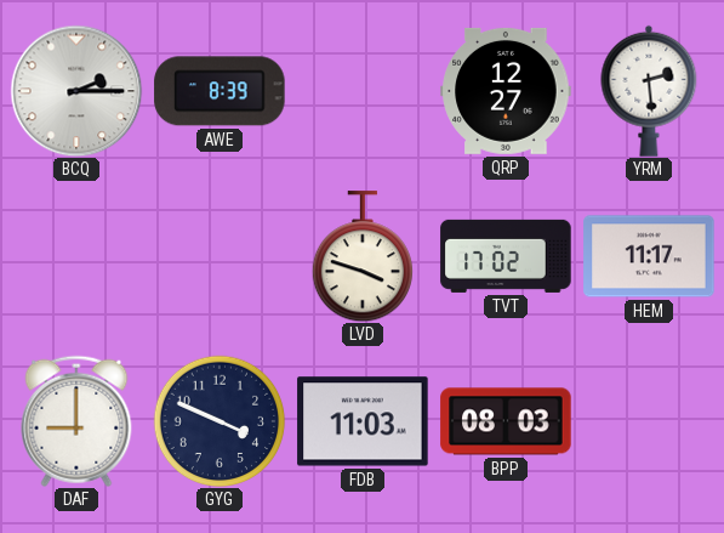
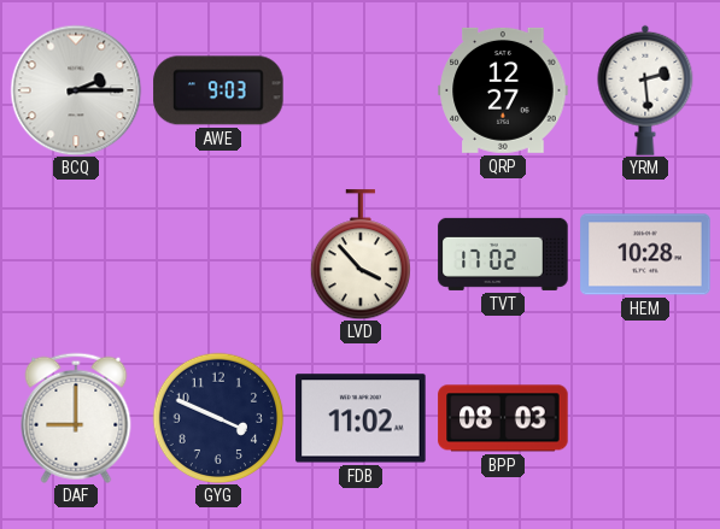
AWE: 8:39 -> 9:03
LVD: 3:48 -> 3:53
HEM: 11:17 -> 10:28
FDB: 11:03 -> 11:02
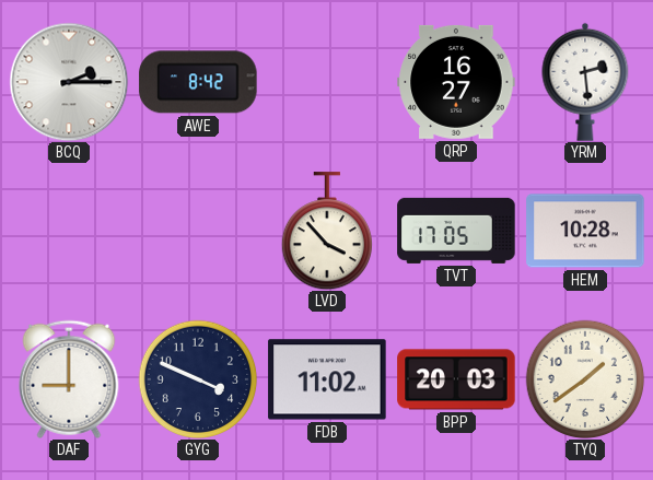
AWE: 9:03 -> 8:42
QRP: 12:27 -> 16:27
TVT: 17:02 -> 17:05
BPP: 08:03 -> 20:03
TYQ: none -> 1:39
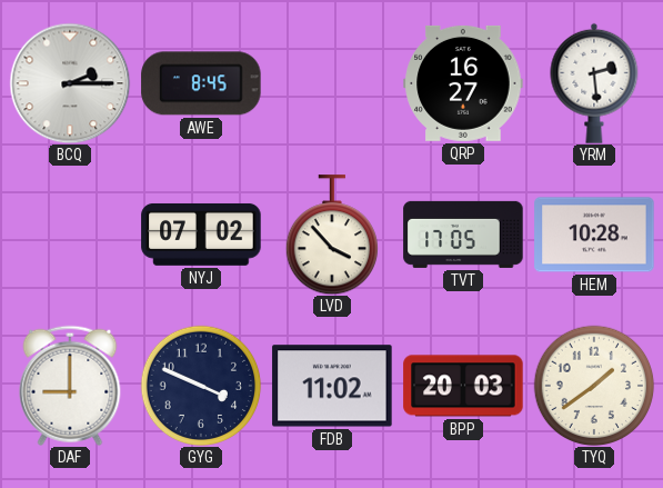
AWE: 8:42 -> 8:45
NYJ: none -> 07:02
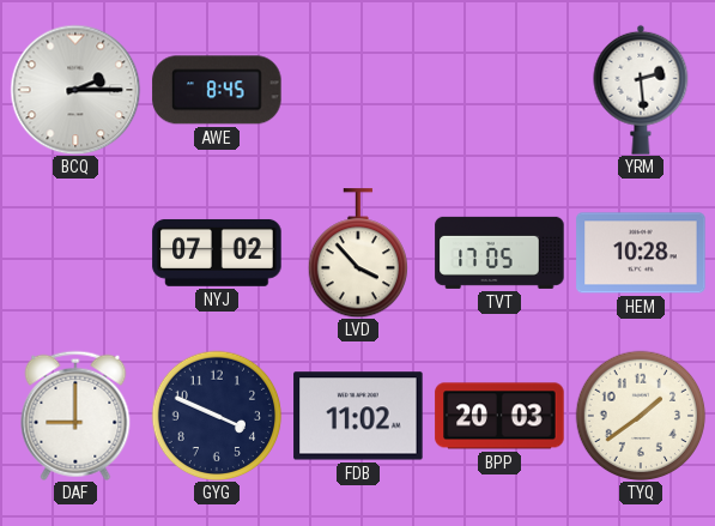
QRP: 16:27 -> none
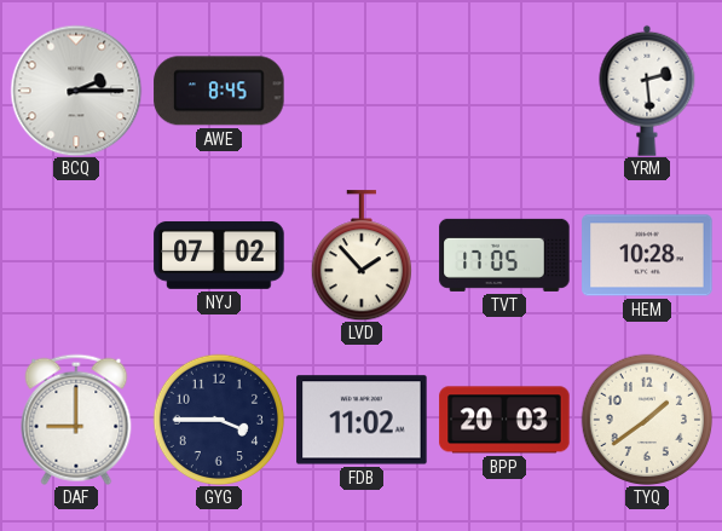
LVD: 3:53 -> 1:53
GYG: 3:49 -> 3:45
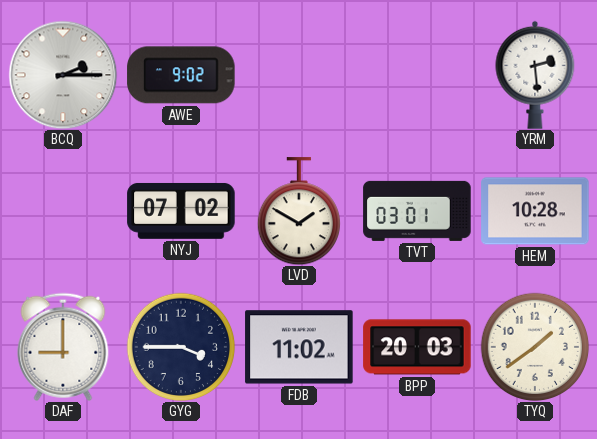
AWE: 8:45 -> 9:02
LVD: 1:53 -> 1:50
TVT: 17:05 -> 03:01
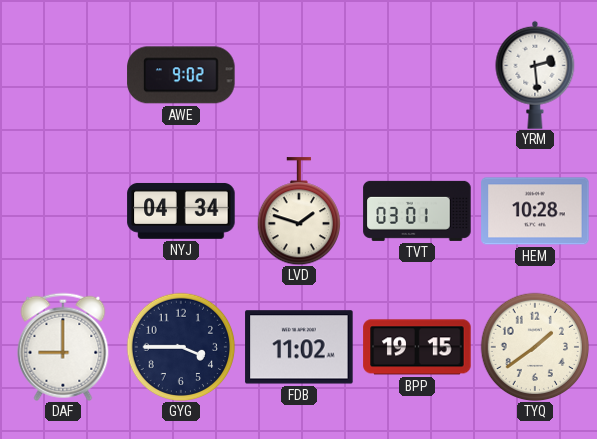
BCQ: 2:15 -> none
NYJ: 07:02 -> 04:34
LVD: 1:50 -> 1:48
BPP: 20:03 -> 19:15
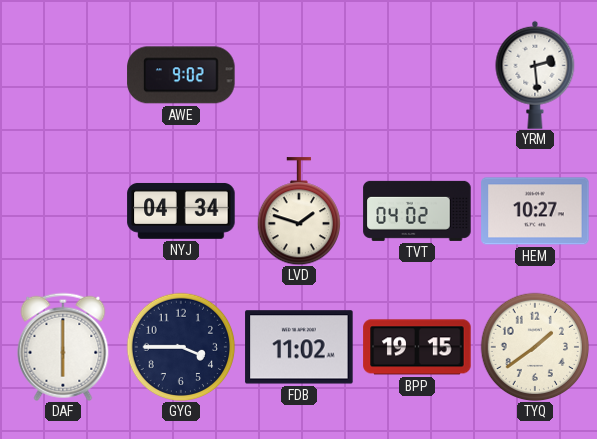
TVT: 03:01 -> 04:02
HEM: 10:28 -> 10:27
DAF: 9:00 -> 6:00
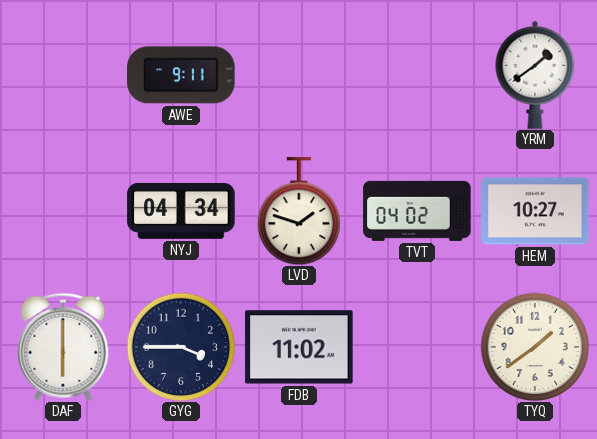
AWE: 9:02 -> 9:11
YRM: 2:29 -> 1:39
BPP: 19:15 -> none
